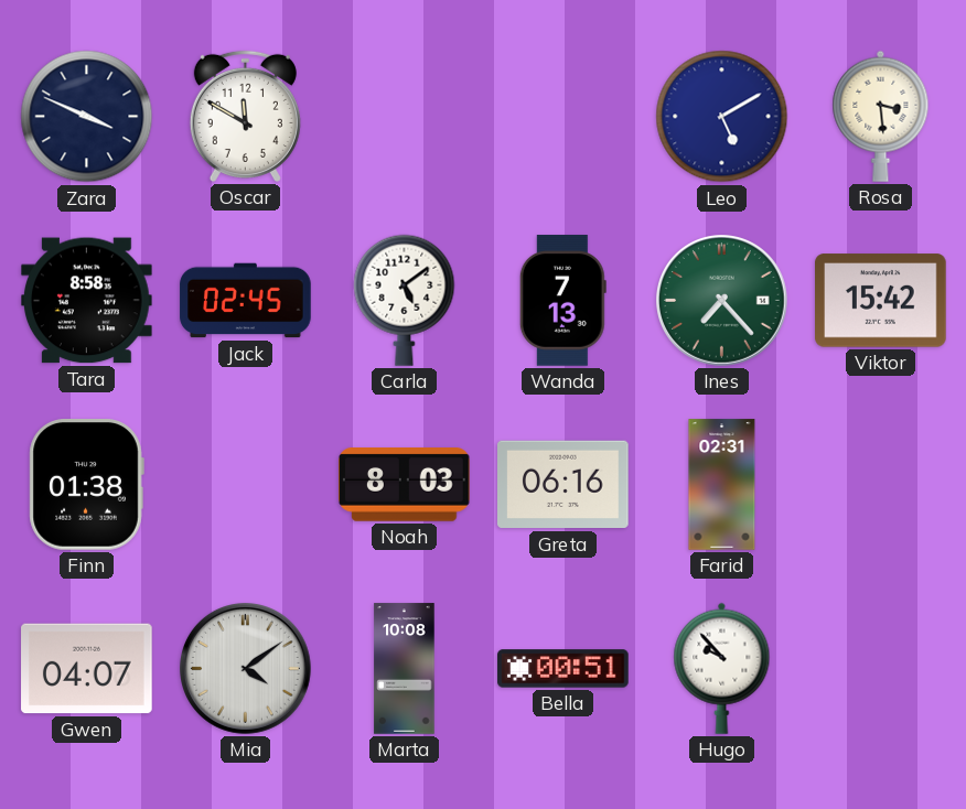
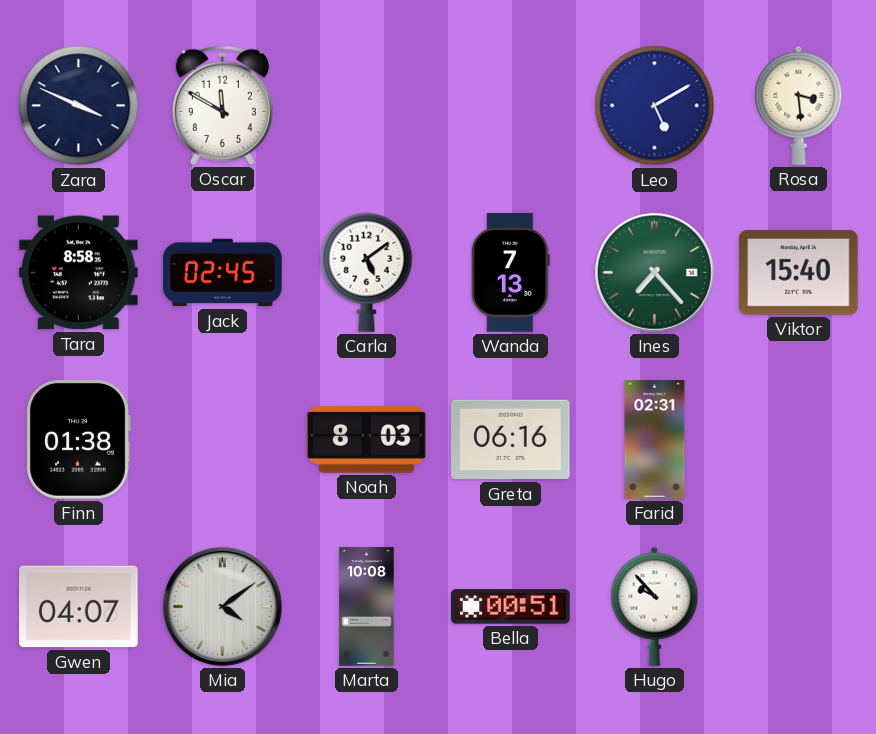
Viktor: 15:42 -> 15:40
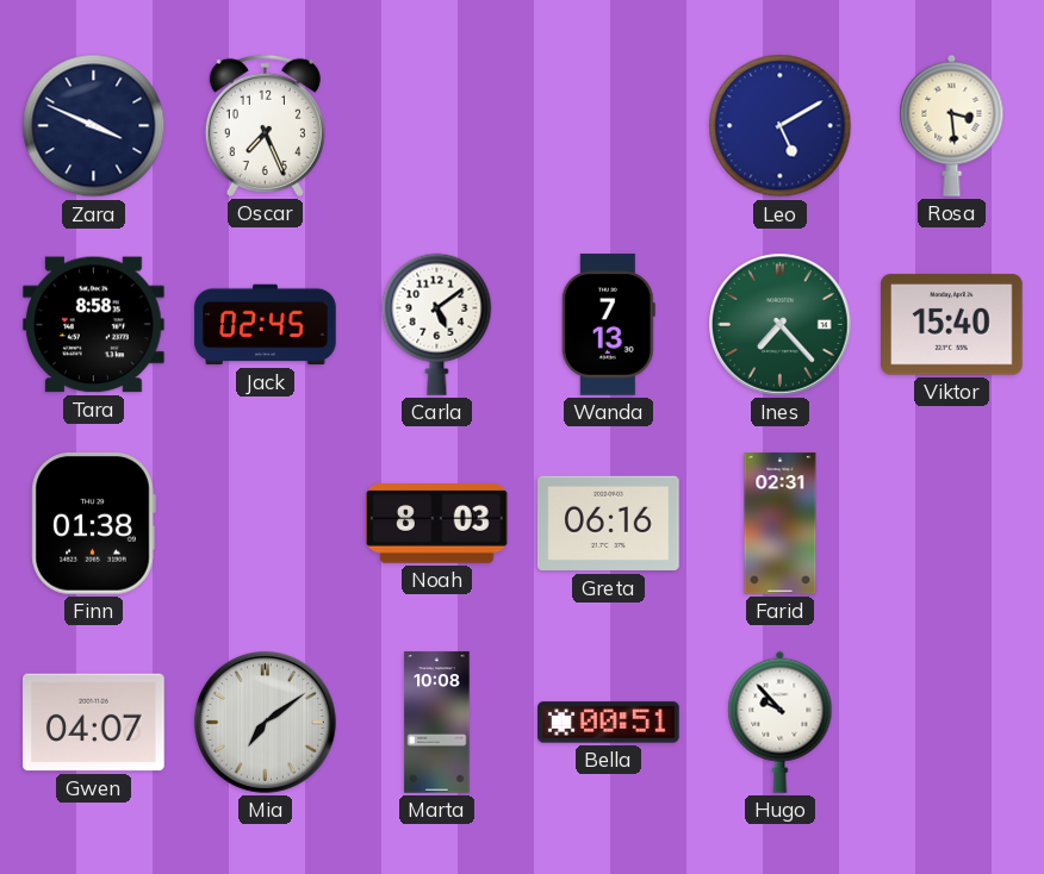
Oscar: 11:50 -> 7:26
Mia: 4:09 -> 7:09
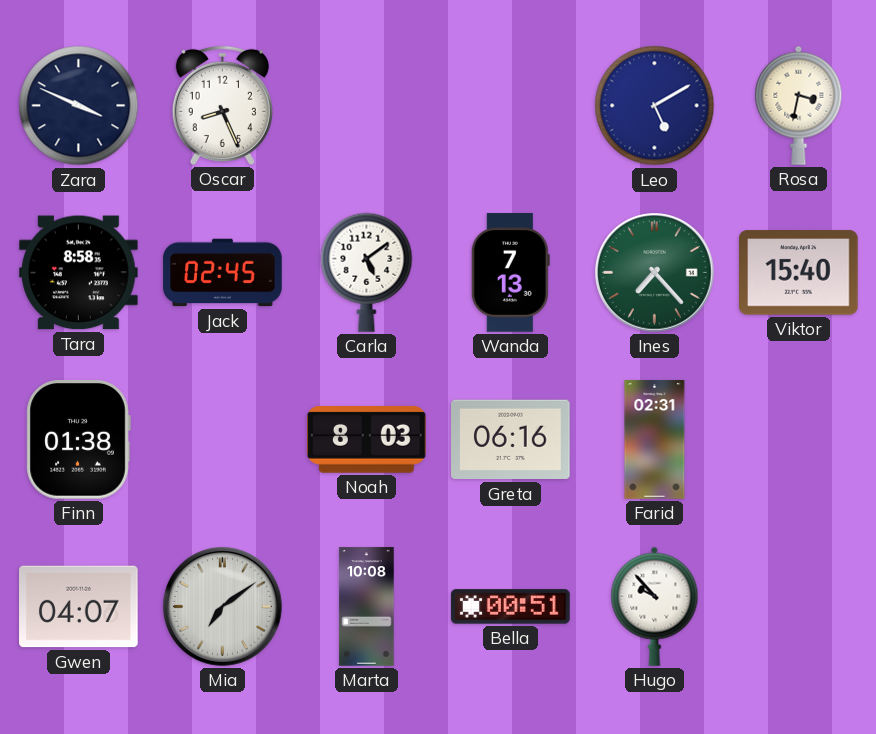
Oscar: 7:26 -> 8:26
Rosa: 3:29 -> 3:32
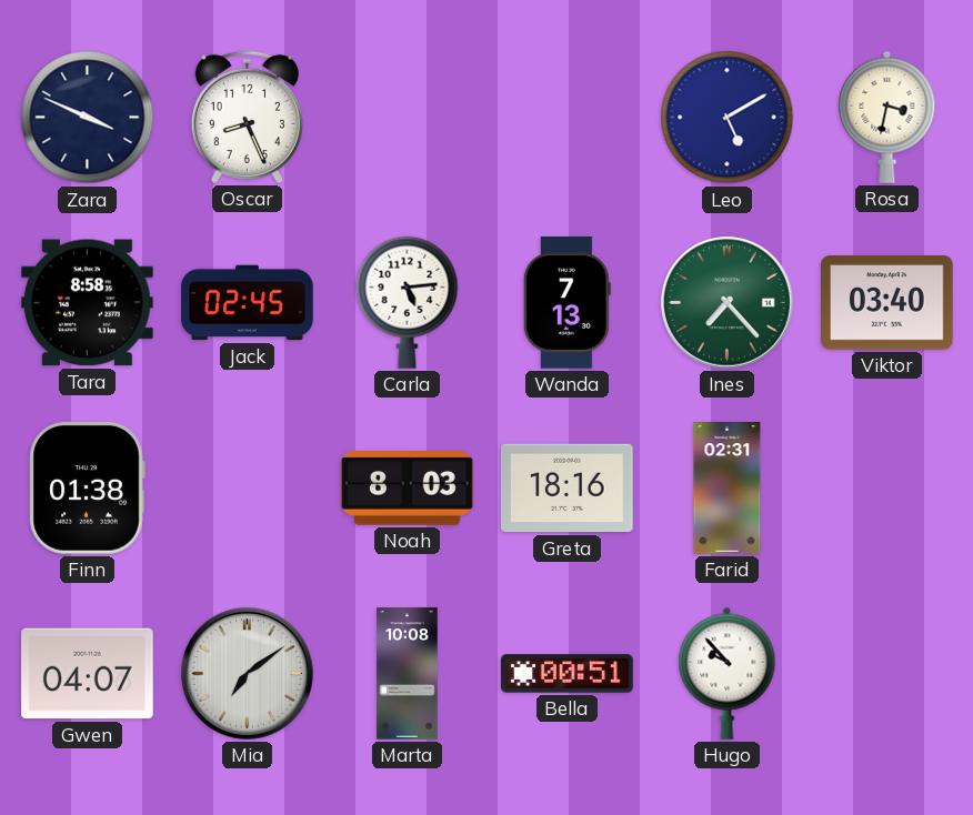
Carla: 5:09 -> 5:14
Viktor: 15:40 -> 03:40
Greta: 06:16 -> 18:16
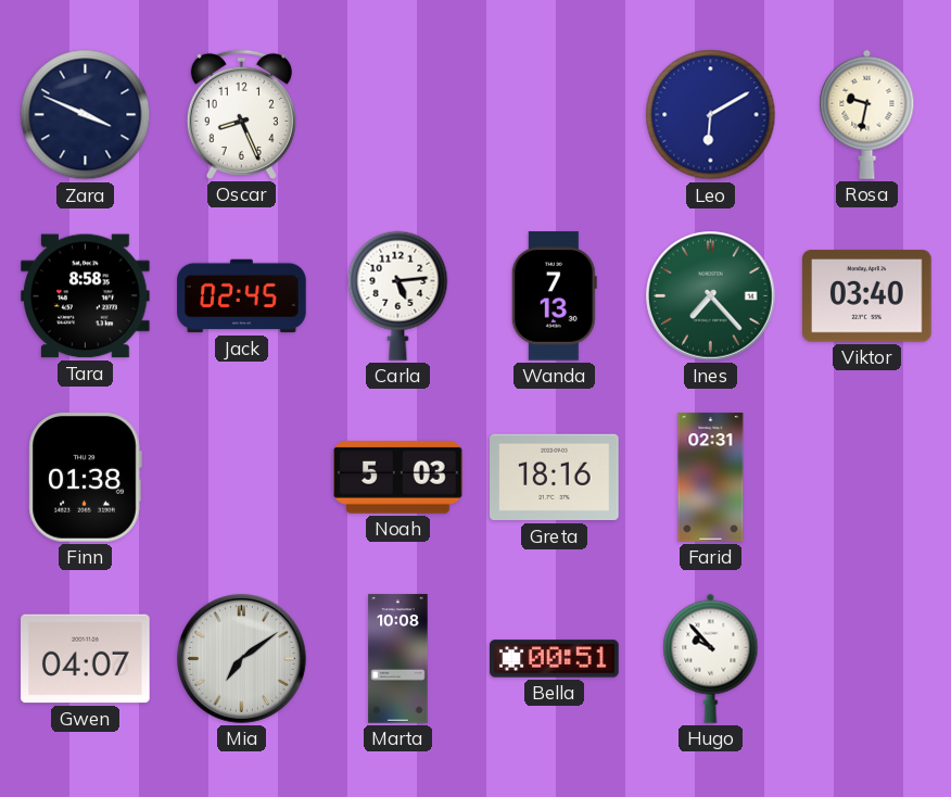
Leo: 5:10 -> 6:10
Rosa: 3:32 -> 9:32
Noah: 8:03 -> 5:03
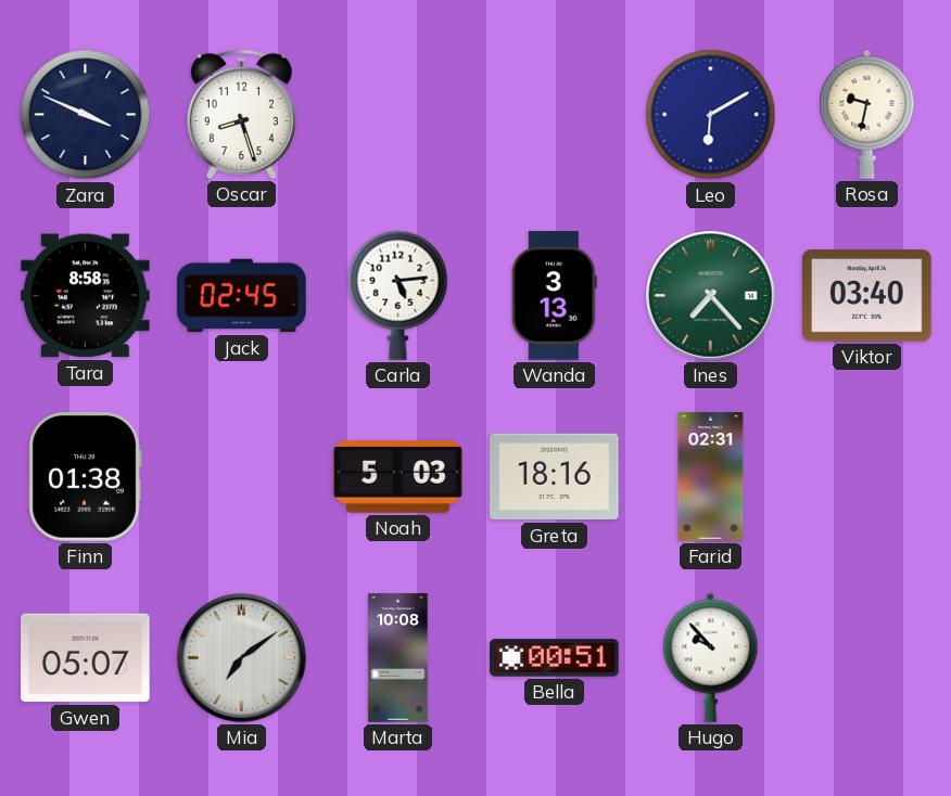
Oscar: 8:26 -> 8:27
Wanda: 7:13 -> 3:13
Gwen: 04:07 -> 05:07
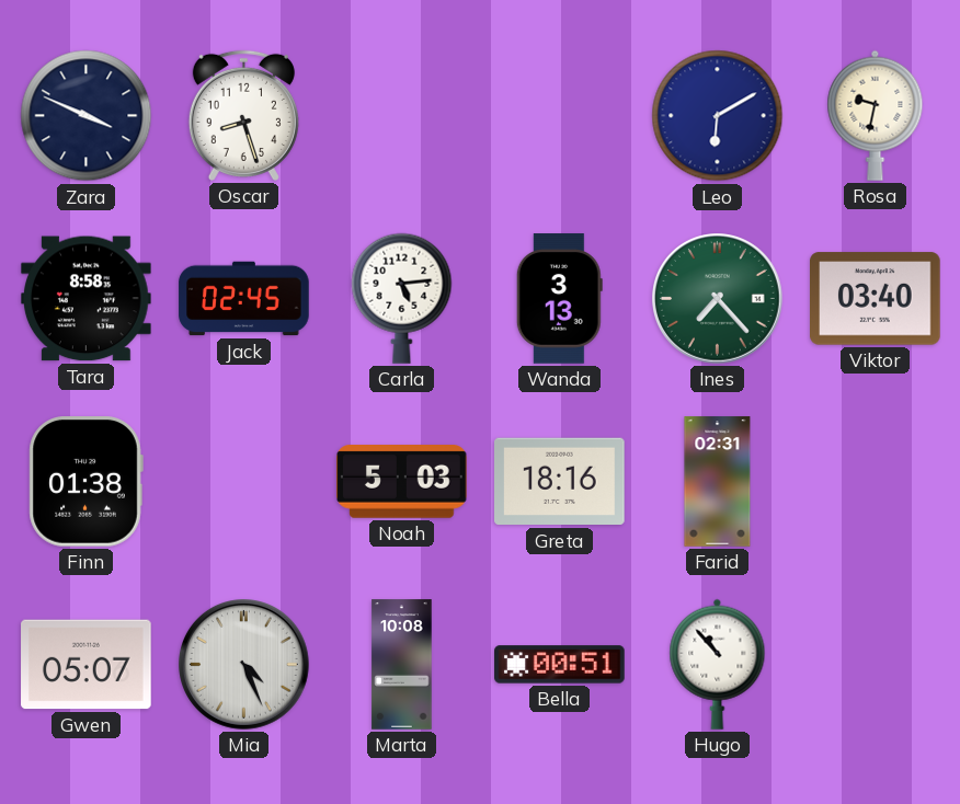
Mia: 7:09 -> 4:26
Hugo: 9:53 -> 10:53
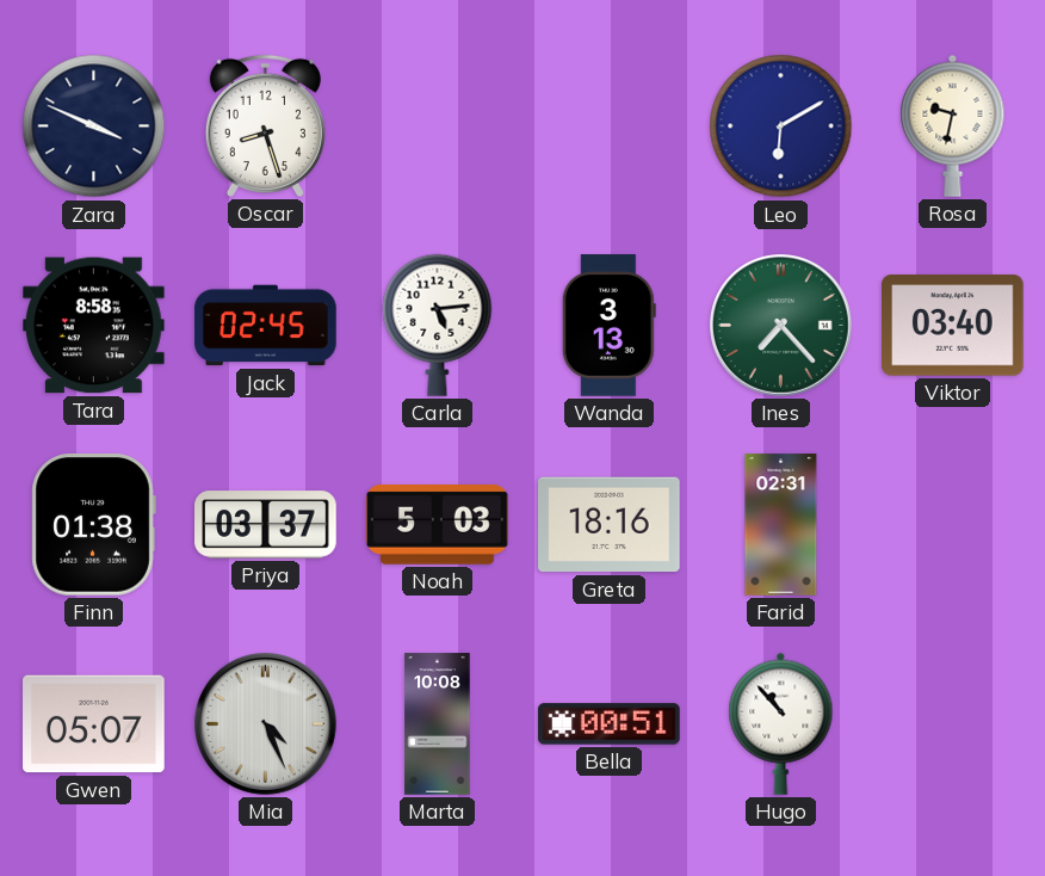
Priya: none -> 03:37
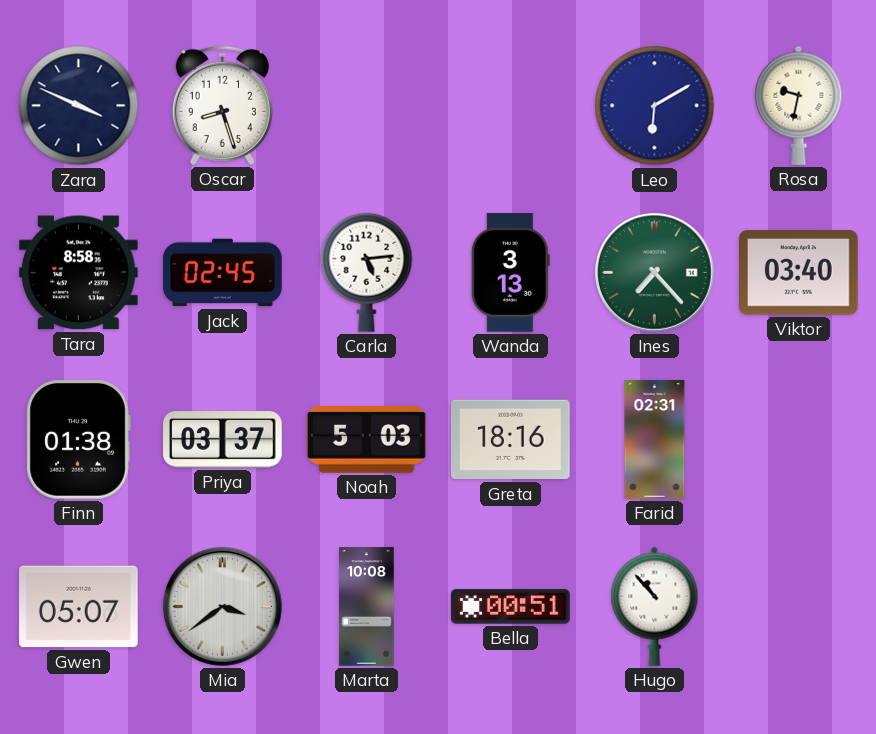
Mia: 4:26 -> 3:39
